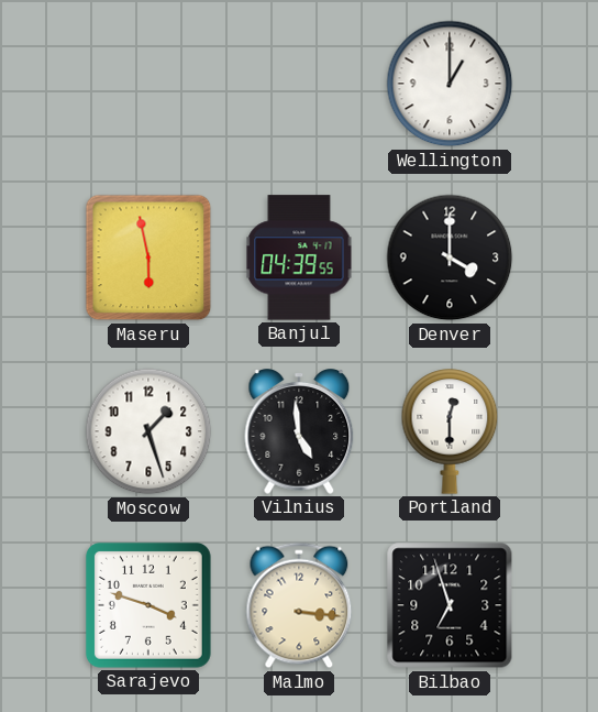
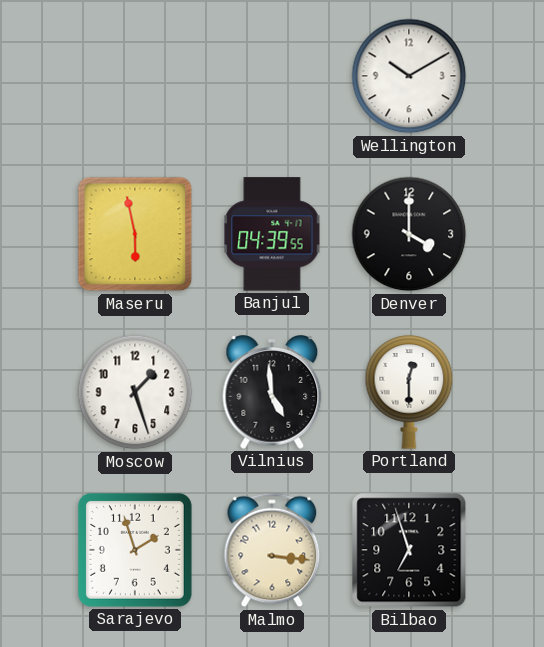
Wellington: 1:00 -> 10:10
Sarajevo: 3:48 -> 1:57
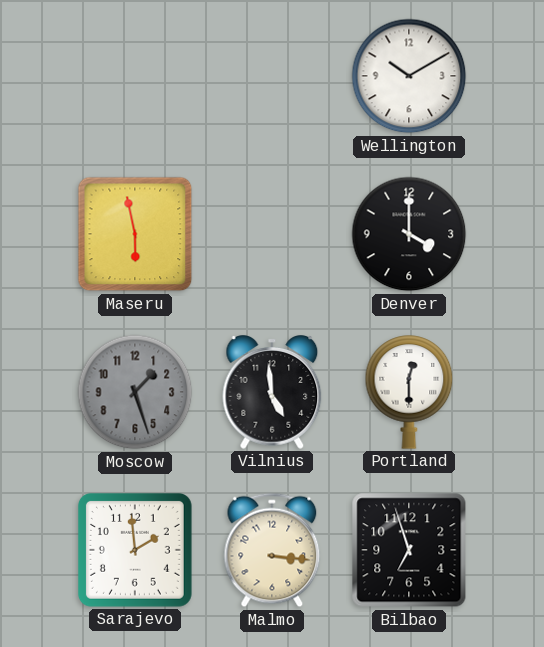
Banjul: 04:39 -> none
Moscow dial: white -> grey
Sarajevo: 1:57 -> 1:59
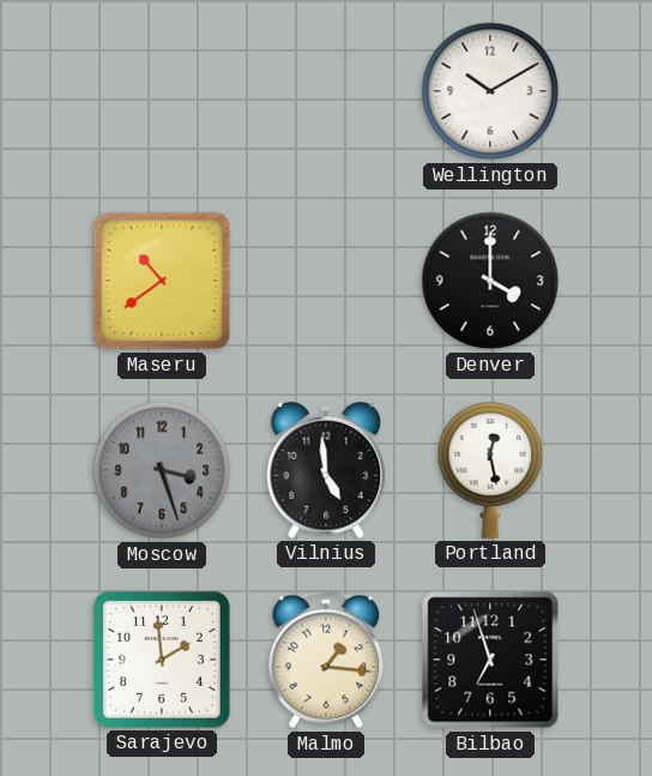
Maseru: 5:58 -> 10:39
Moscow: 1:27 -> 3:27
Portland: 12:30 -> 12:28
Malmo: 3:16 -> 1:16
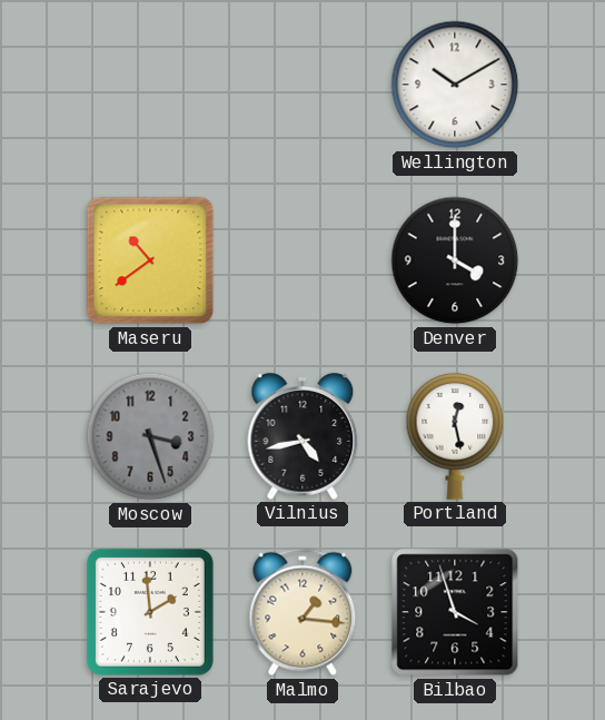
Vilnius: 4:59 -> 4:43
Bilbao: 6:57 -> 3:57
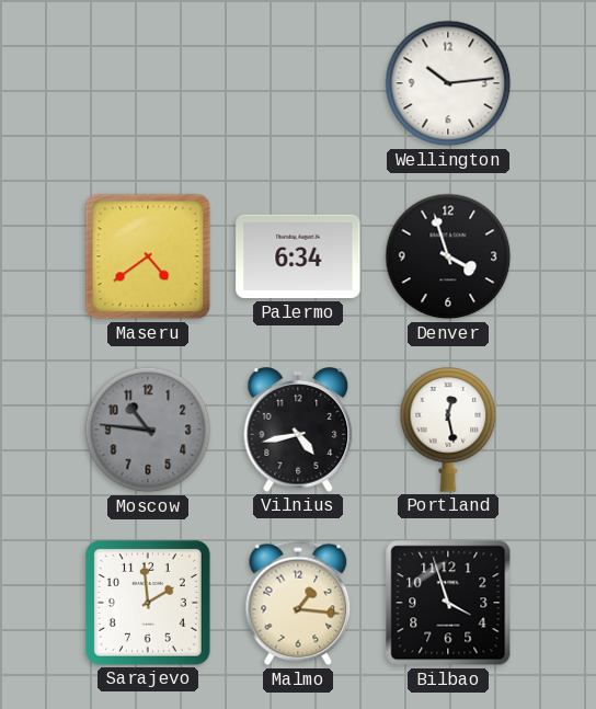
Wellington: 10:10 -> 10:14
Maseru: 10:39 -> 4:39
Palermo: none -> 6:34
Denver: 4:00 -> 3:57
Moscow: 3:27 -> 10:46
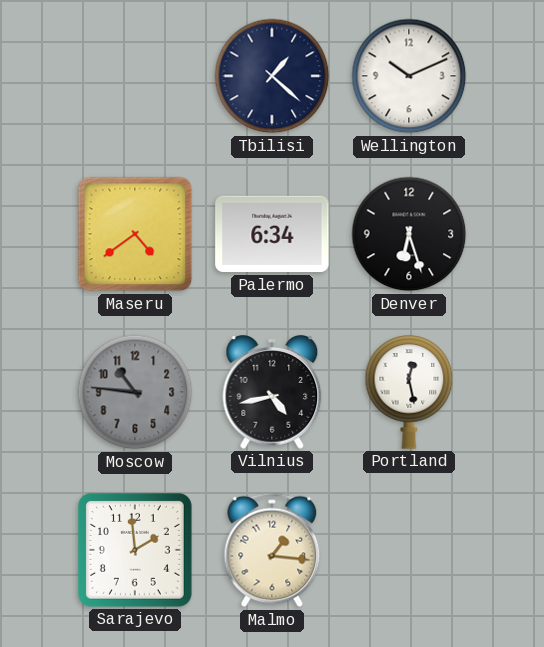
Tbilisi: none -> 1:22
Wellington: 10:14 -> 10:11
Denver: 3:57 -> 6:27
Bilbao: 3:57 -> none
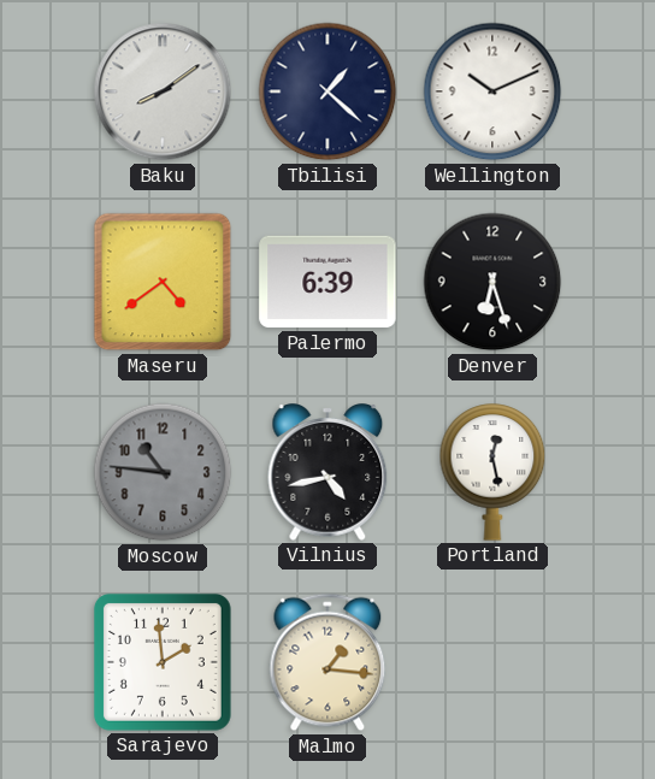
Baku: none -> 8:09
Palermo: 6:34 -> 6:39
